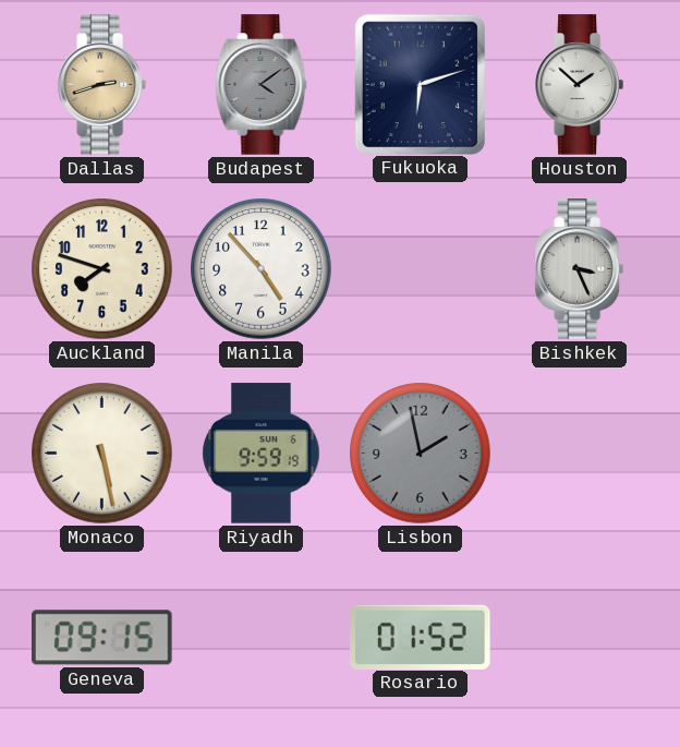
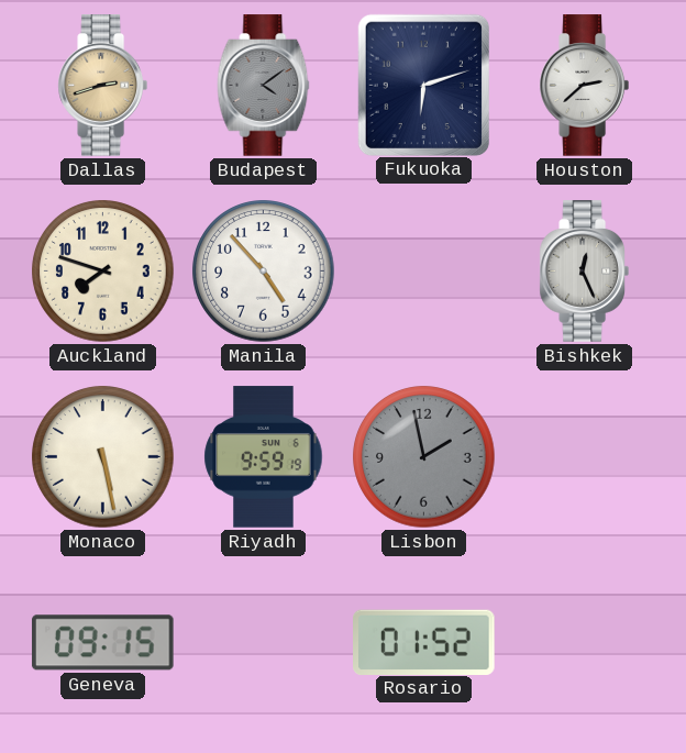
Houston: 1:52 -> 2:38
Bishkek: 3:26 -> 12:26
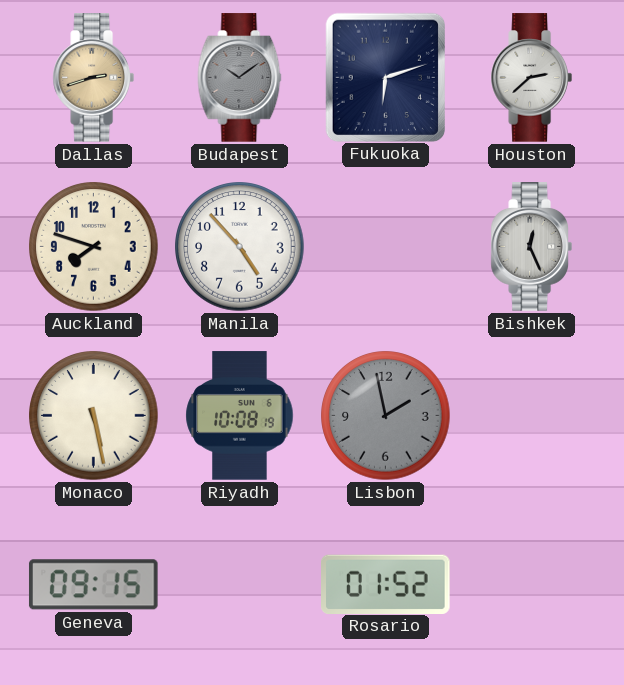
Budapest: 4:09 -> 10:09
Riyadh: 9:59 -> 10:08
